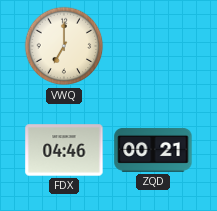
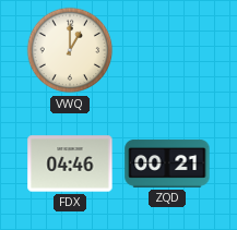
VWQ: 7:00 -> 1:00
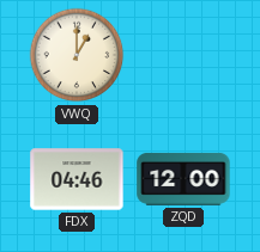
ZQD: 00:21 -> 12:00
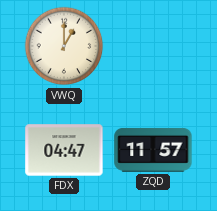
FDX: 04:46 -> 04:47
ZQD: 12:00 -> 11:57
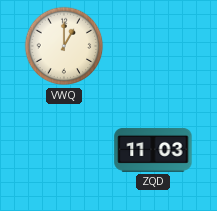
FDX: 04:47 -> none
ZQD: 11:57 -> 11:03
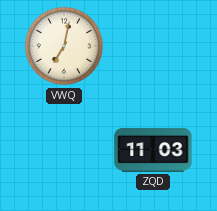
VWQ: 1:00 -> 7:02
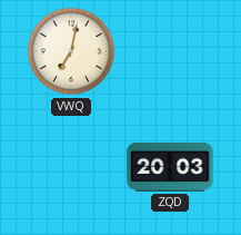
ZQD: 11:03 -> 20:03
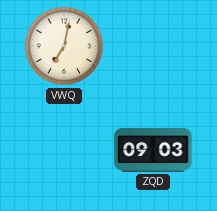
ZQD: 20:03 -> 09:03
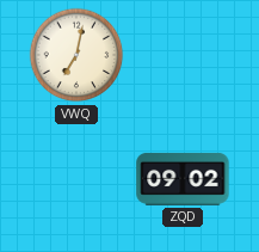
ZQD: 09:03 -> 09:02
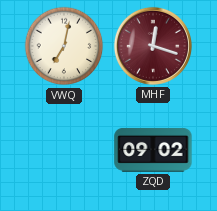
MHF: none -> 12:18
